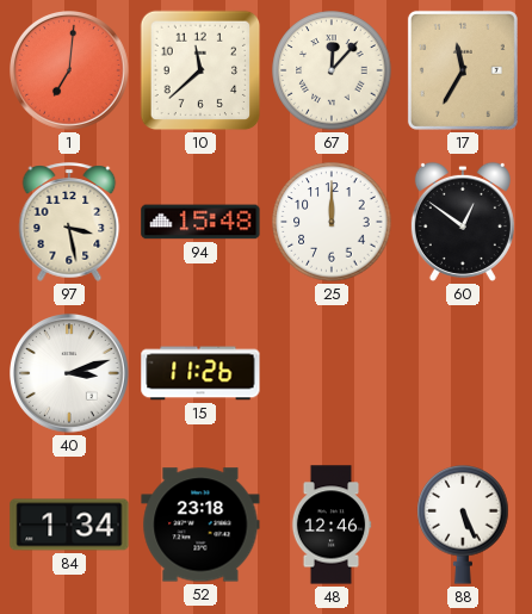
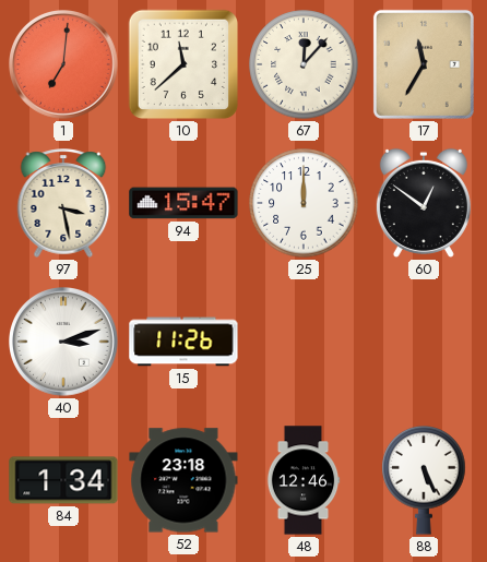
94: 15:48 -> 15:47
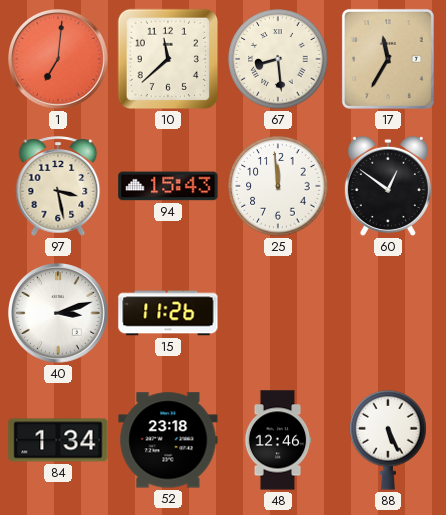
67: 12:07 -> 8:29
94: 15:47 -> 15:43
25: 12:00 -> 11:59
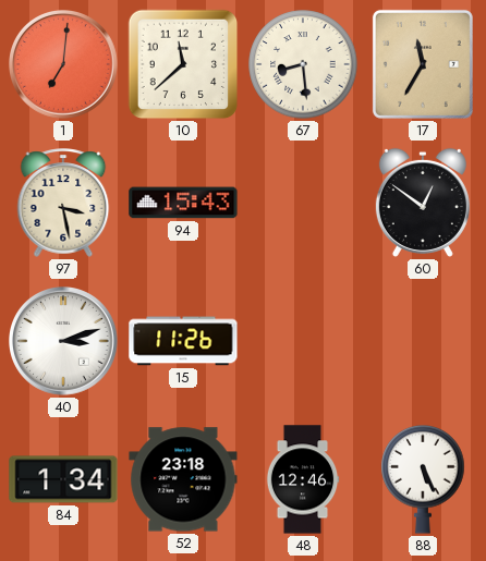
25: 11:59 -> none
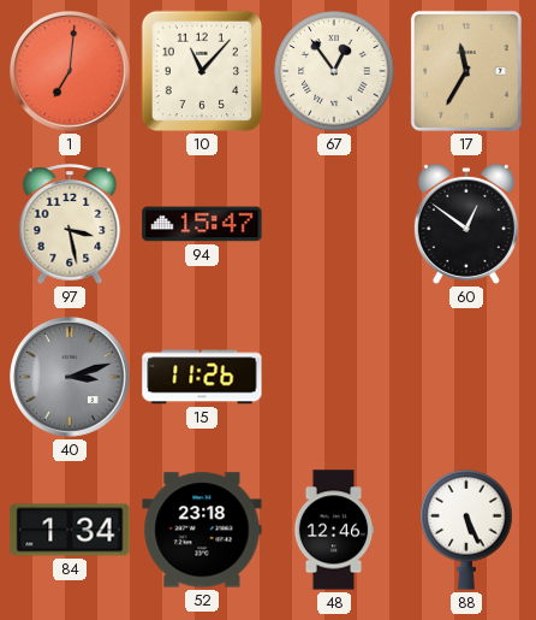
10: 11:38 -> 11:07
67: 8:29 -> 12:54
94: 15:43 -> 15:47
40 dial: white -> grey
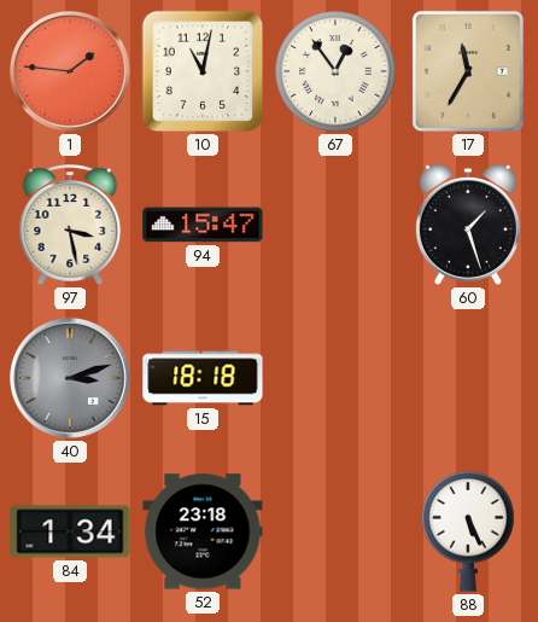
1: 7:01 -> 1:46
10: 11:07 -> 11:02
60: 12:51 -> 1:27
15: 11:26 -> 18:18
48: 12:46 -> none
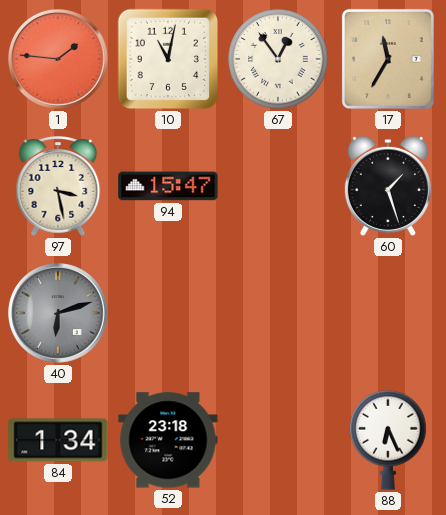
40: 3:12 -> 6:12
15: 18:18 -> none
88: 5:26 -> 6:26
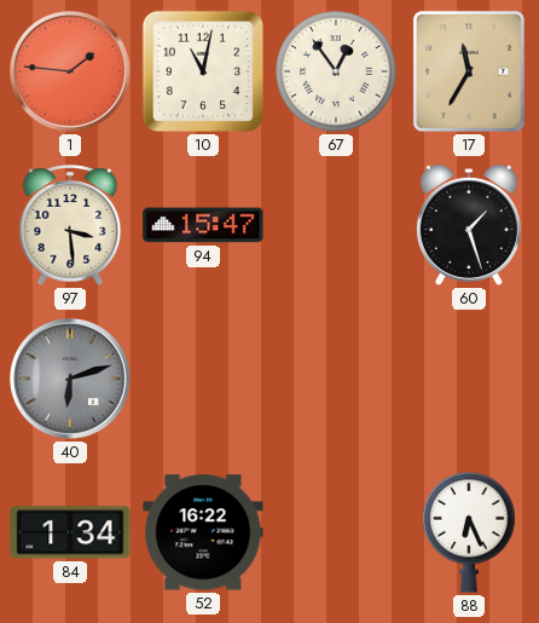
97: 3:28 -> 3:29
52: 23:18 -> 16:22
